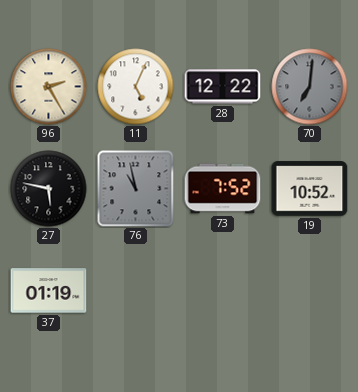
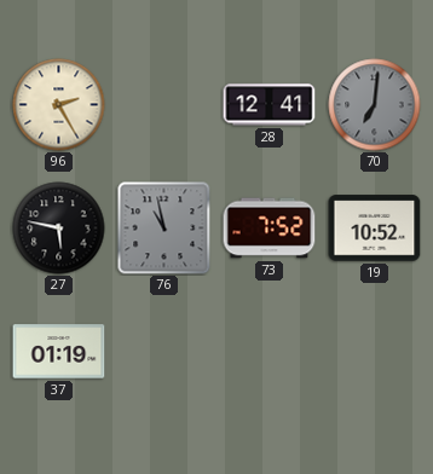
11: 5:04 -> none
28: 12:22 -> 12:41
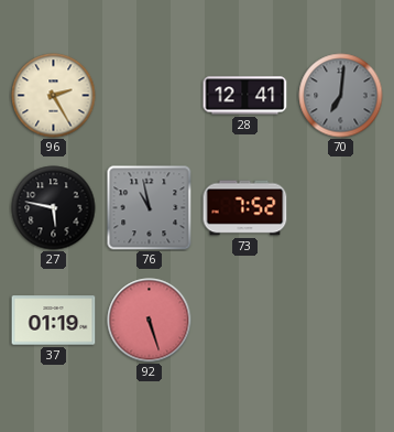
19: 10:52 -> none
92: none -> 5:27
